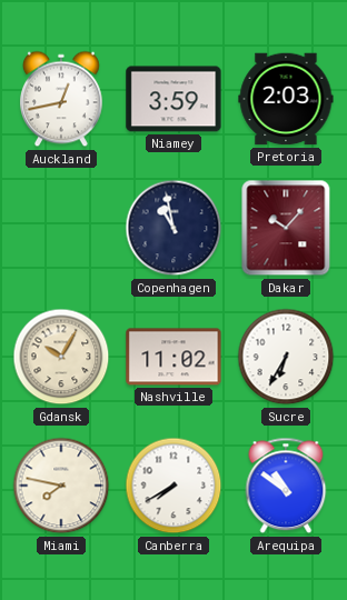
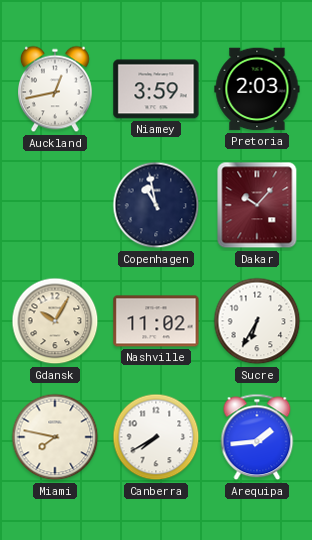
Arequipa: 10:51 -> 1:44
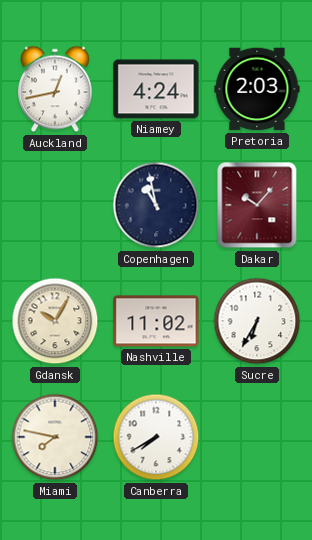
Niamey: 3:59 -> 4:24
Arequipa: 1:44 -> none
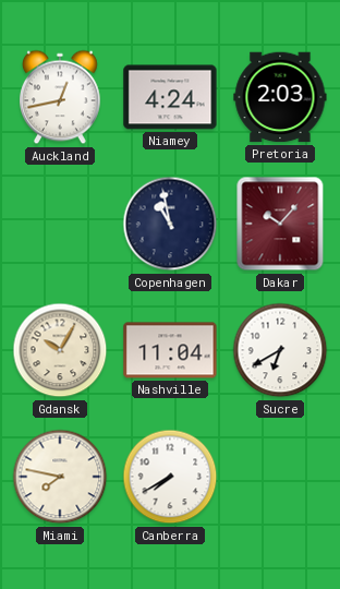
Nashville: 11:02 -> 11:04
Sucre: 6:35 -> 6:40
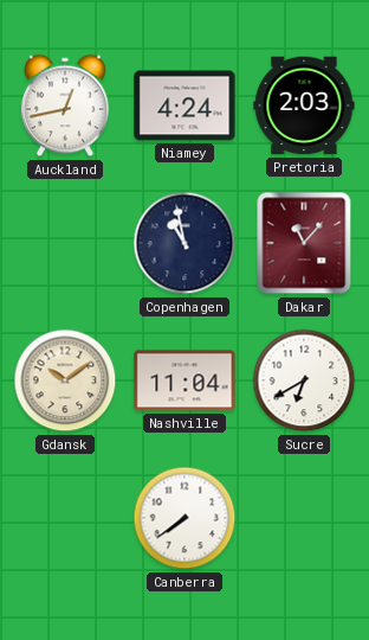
Dakar: 10:07 -> 11:07
Gdansk: 10:05 -> 10:09
Miami: 7:47 -> none
Canberra: 7:40 -> 7:39
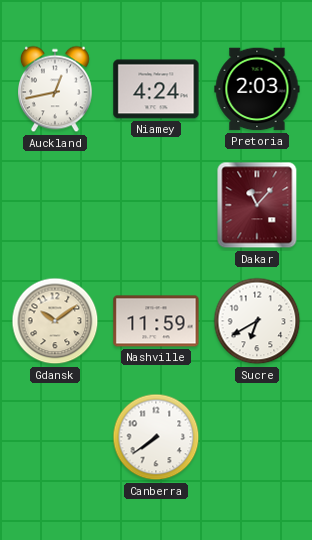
Copenhagen: 10:58 -> none
Nashville: 11:04 -> 11:59
